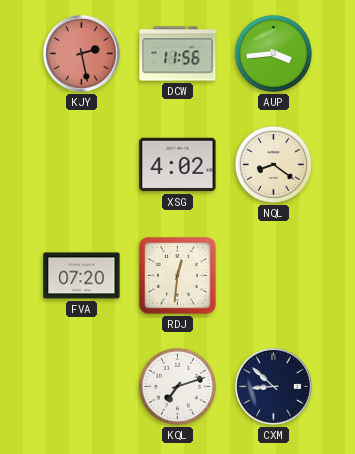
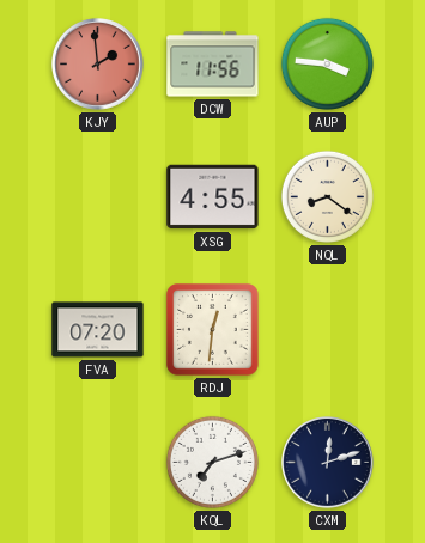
KJY: 2:28 -> 1:59
AUP: 3:44 -> 3:46
XSG: 4:02 -> 4:55
CXM: 8:52 -> 12:12
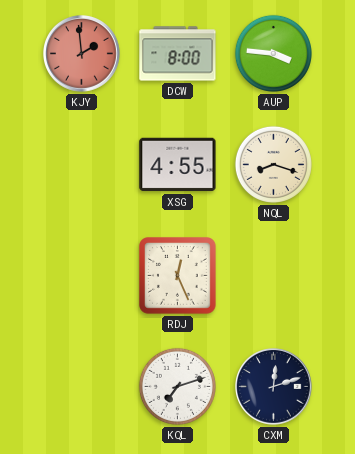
DCW: 11:56 -> 8:00
NQL: 8:21 -> 8:18
FVA: 07:20 -> none
RDJ: 12:31 -> 12:26
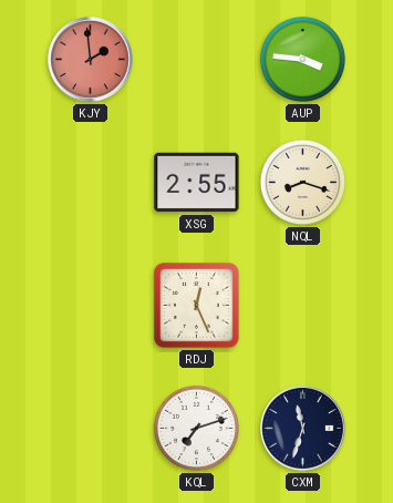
DCW: 8:00 -> none
XSG: 4:55 -> 2:55
CXM: 12:12 -> 11:33
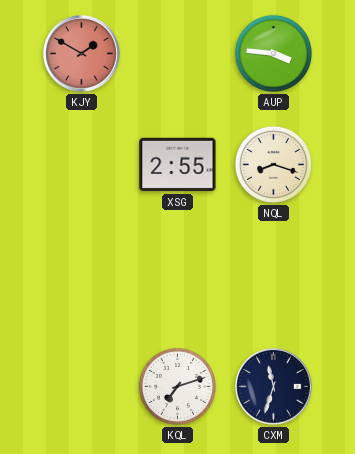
KJY: 1:59 -> 1:50
RDJ: 12:26 -> none
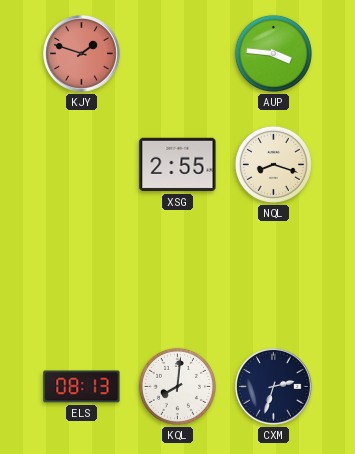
KJY: 1:50 -> 1:48
ELS: none -> 08:13
KQL: 7:12 -> 8:01
CXM: 11:33 -> 2:33
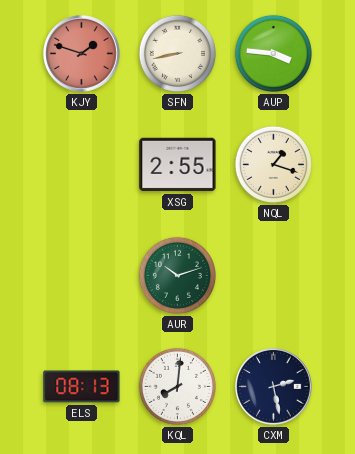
SFN: none -> 8:43
NQL: 8:18 -> 1:18
AUR: none -> 10:12
CXM: 2:33 -> 2:28
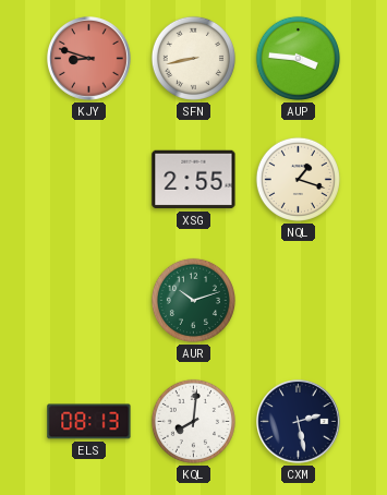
KJY: 1:48 -> 8:48
